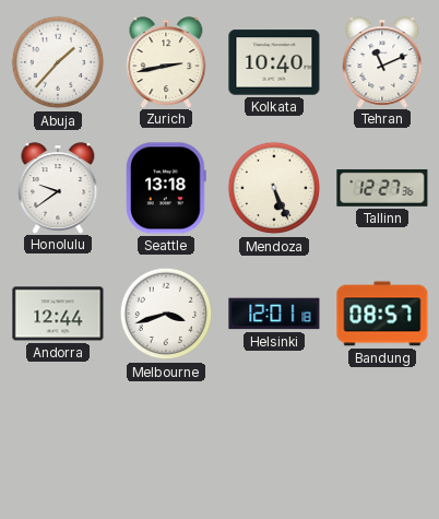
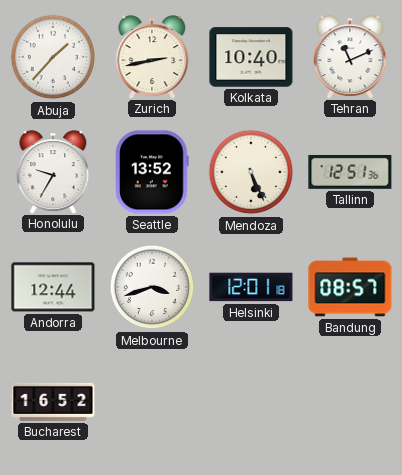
Honolulu: 9:39 -> 9:35
Seattle: 13:18 -> 13:52
Tallinn: 12:27 -> 12:51
Bucharest: none -> 16:52
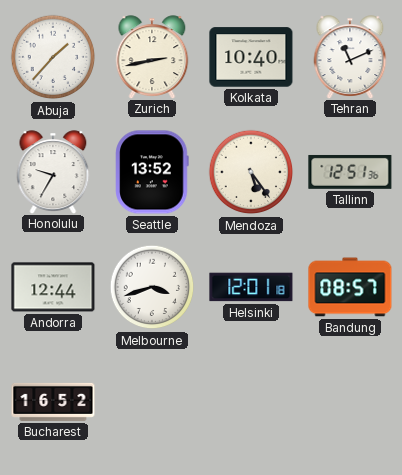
Mendoza: 5:26 -> 5:24
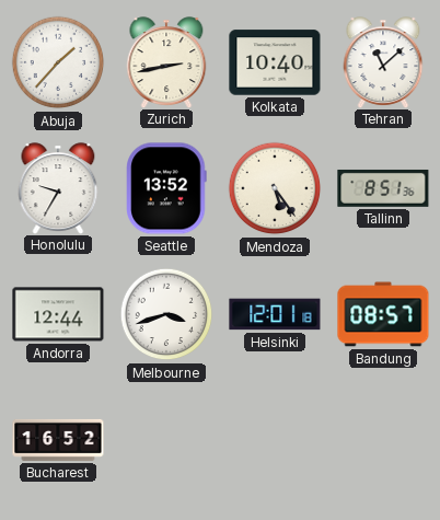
Tehran: 11:11 -> 11:08
Tallinn: 12:51 -> 8:51
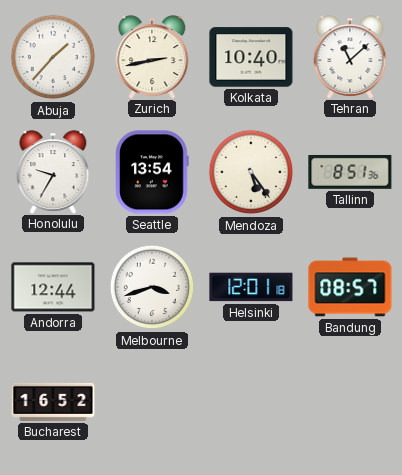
Seattle: 13:52 -> 13:54
